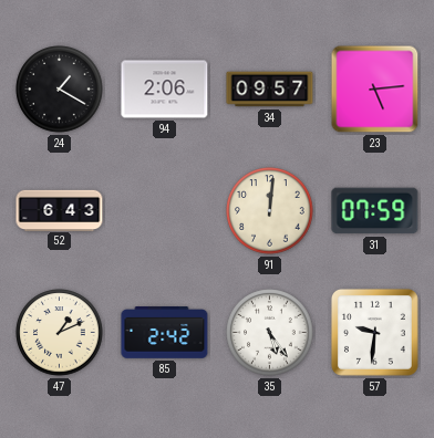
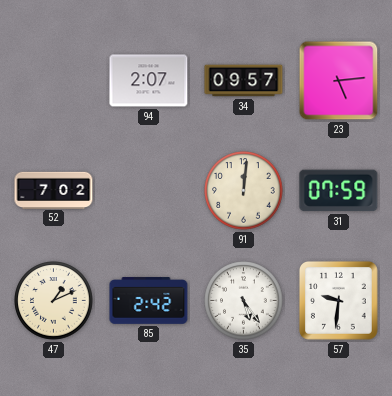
24: 1:20 -> none
94: 2:06 -> 2:07
52: 6:43 -> 7:02
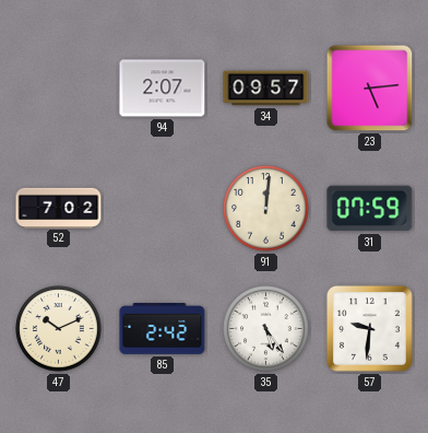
47: 1:11 -> 10:11
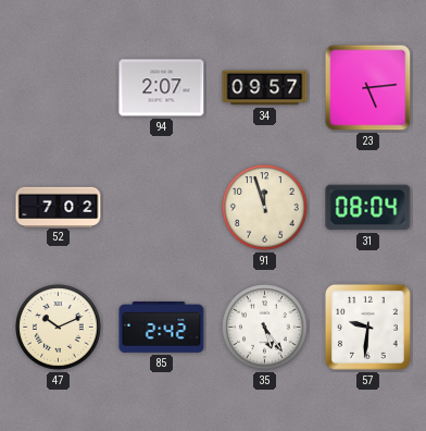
91: 12:01 -> 11:57
31: 07:59 -> 08:04
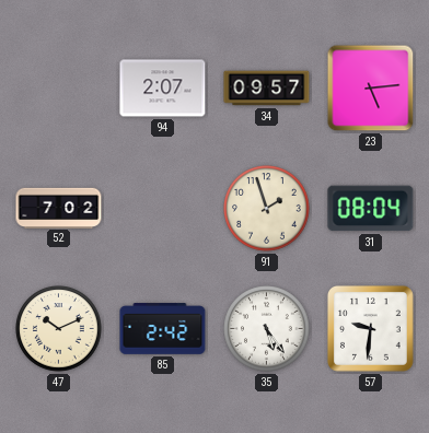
91: 11:57 -> 1:57
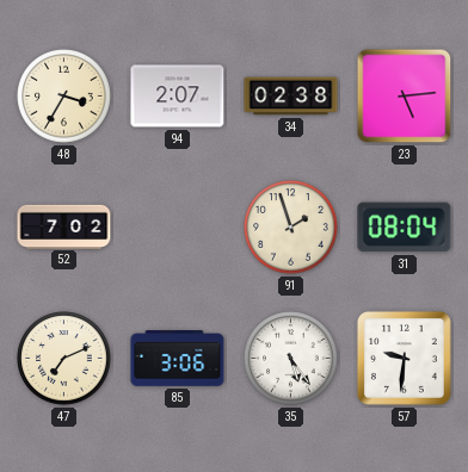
48: none -> 3:35
34: 09:57 -> 02:38
47: 10:11 -> 7:11
85: 2:42 -> 3:06
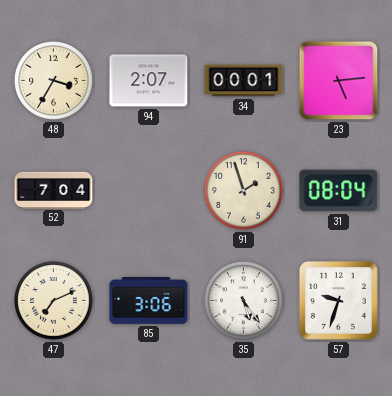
34: 02:38 -> 00:01
52: 7:02 -> 7:04
57: 9:31 -> 9:33
